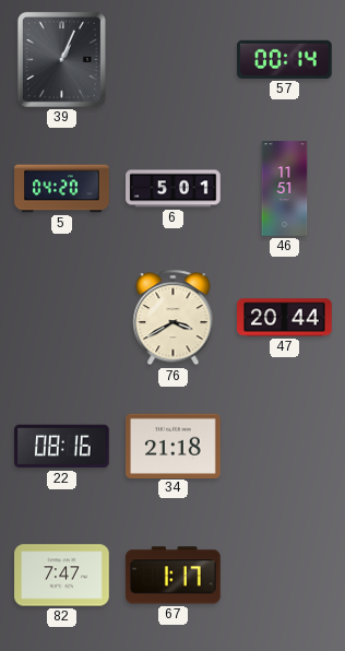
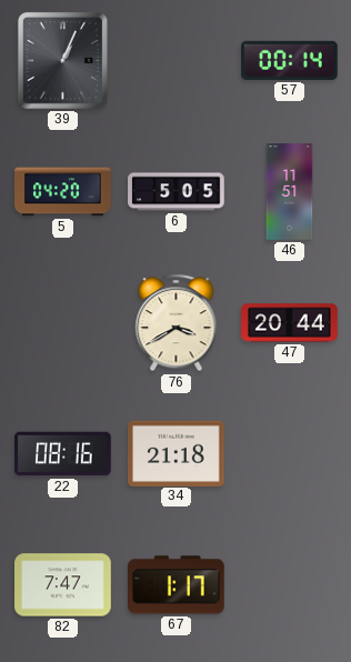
6: 5:01 -> 5:05
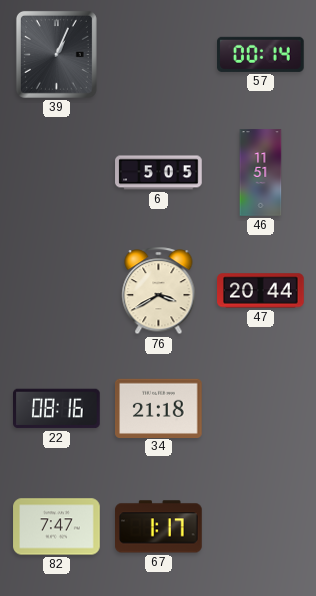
5: 04:20 -> none
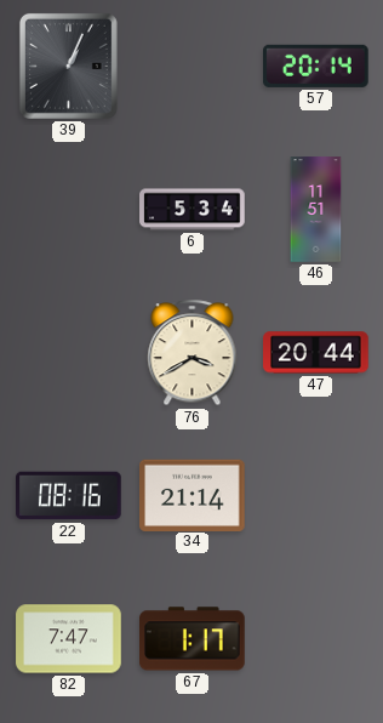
57: 00:14 -> 20:14
6: 5:05 -> 5:34
34: 21:18 -> 21:14
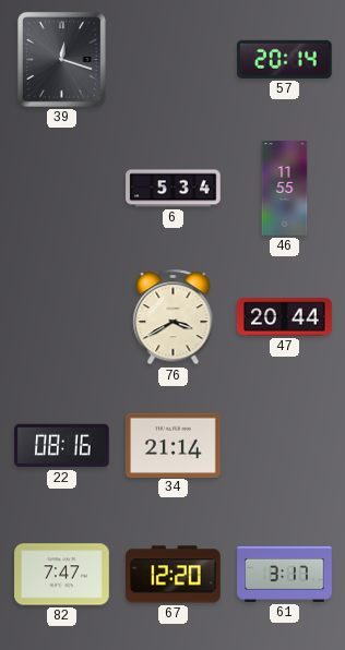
39: 1:04 -> 12:18
46: 11:51 -> 11:55
67: 1:17 -> 12:20
61: none -> 3:17
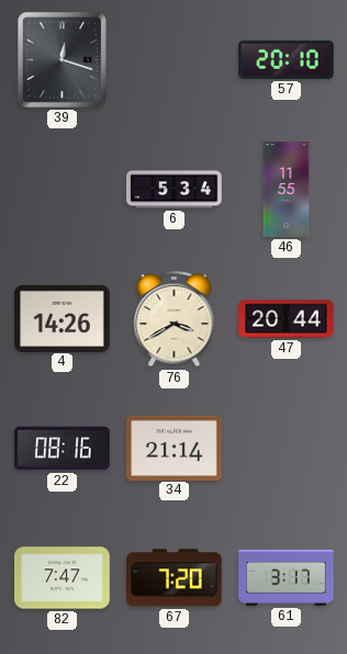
57: 20:14 -> 20:10
4: none -> 14:26
67: 12:20 -> 7:20
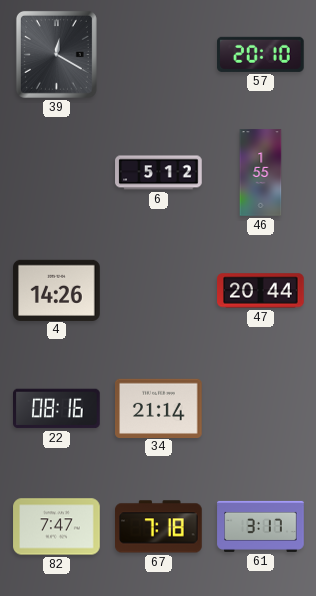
39: 12:18 -> 12:20
6: 5:34 -> 5:12
46: 11:55 -> 1:55
76: 3:40 -> none
67: 7:20 -> 7:18
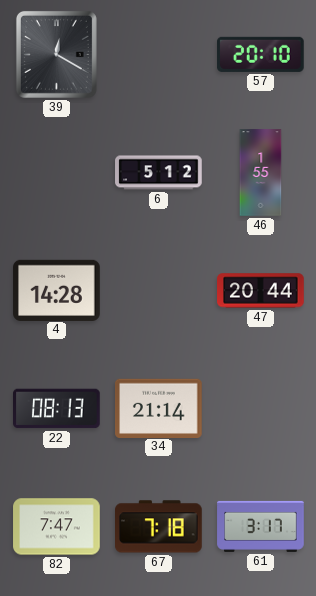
4: 14:26 -> 14:28
22: 08:16 -> 08:13
